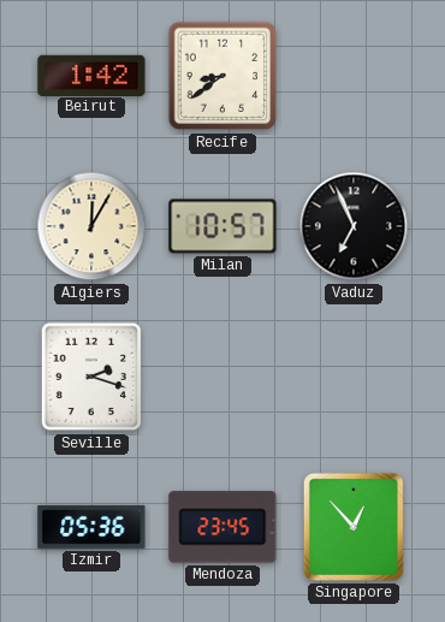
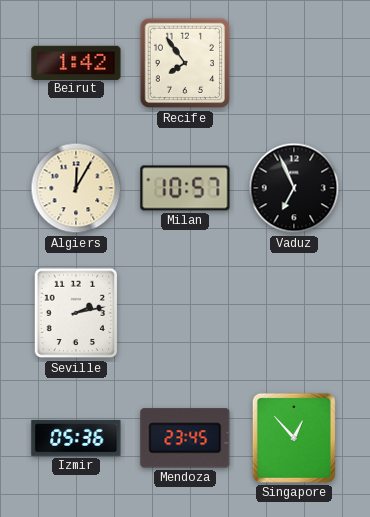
Recife: 8:39 -> 7:54
Seville: 2:18 -> 2:13
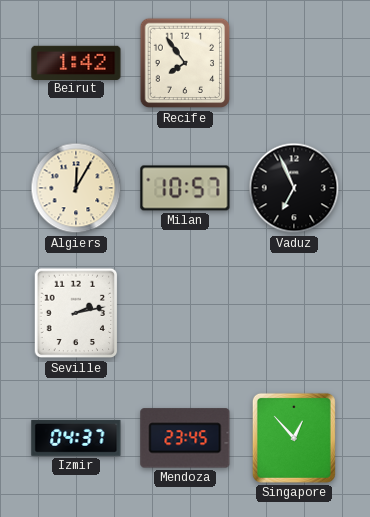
Izmir: 05:36 -> 04:37
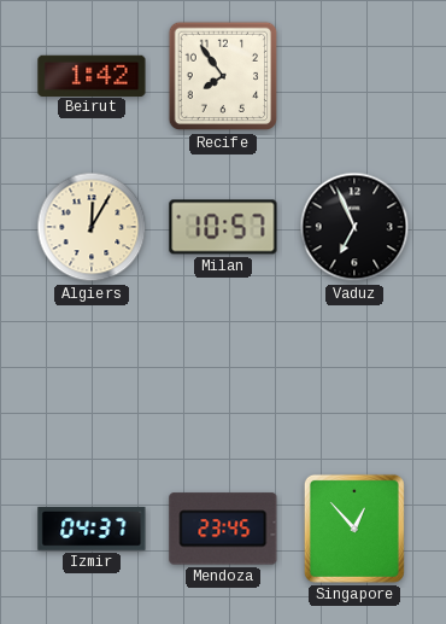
Seville: 2:13 -> none
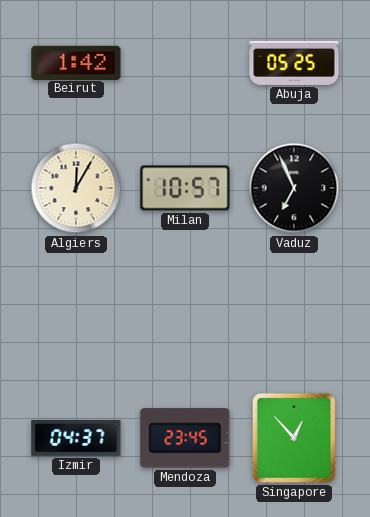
Recife: 7:54 -> none
Abuja: none -> 05:25
